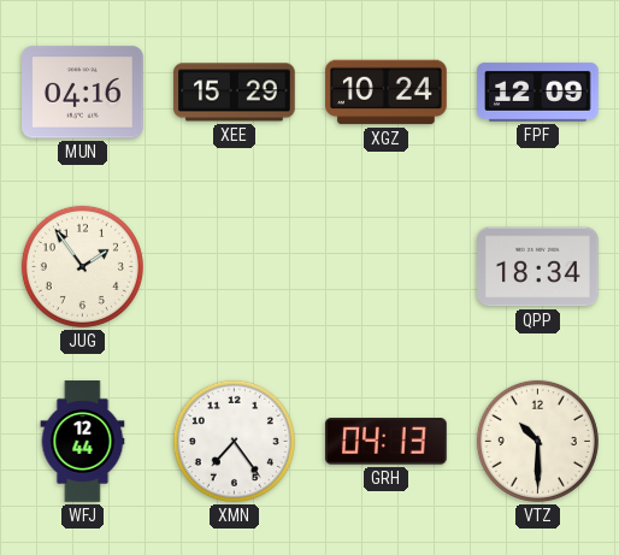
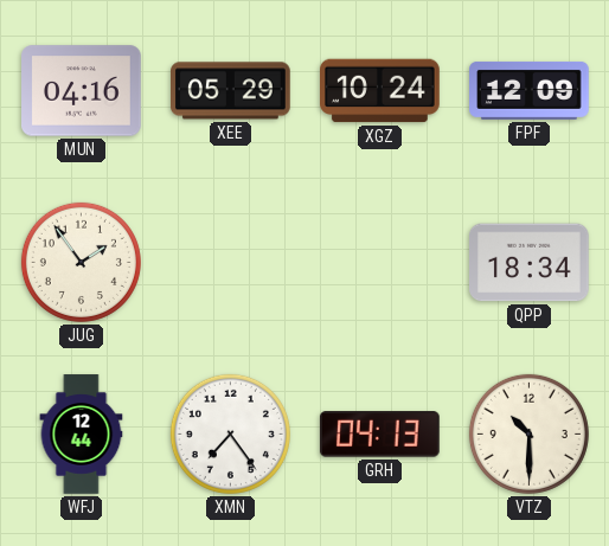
XEE: 15:29 -> 05:29
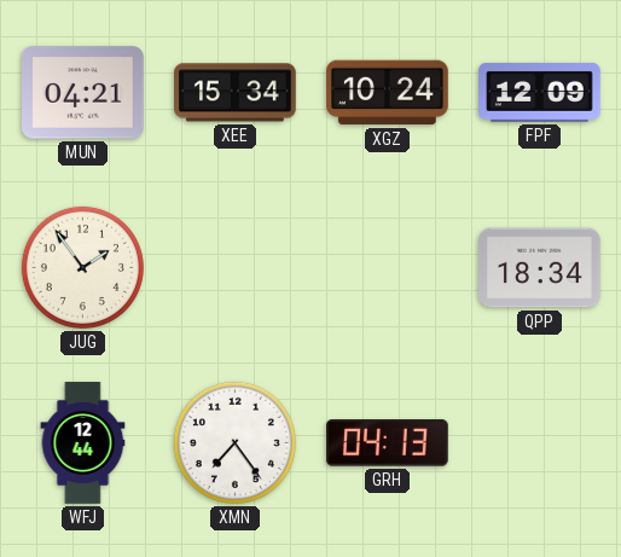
MUN: 04:16 -> 04:21
XEE: 05:29 -> 15:34
VTZ: 10:30 -> none
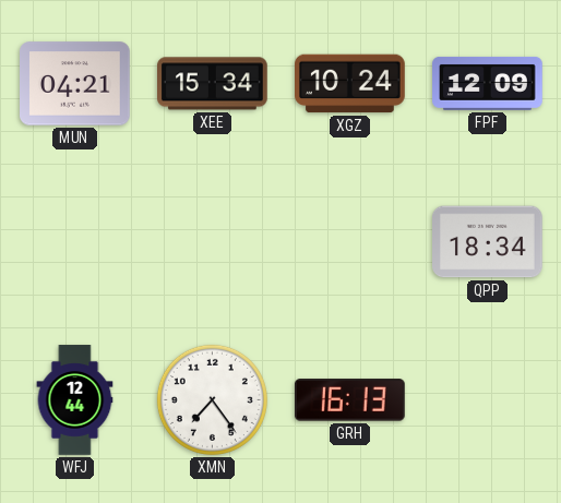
JUG: 1:54 -> none
GRH: 04:13 -> 16:13
